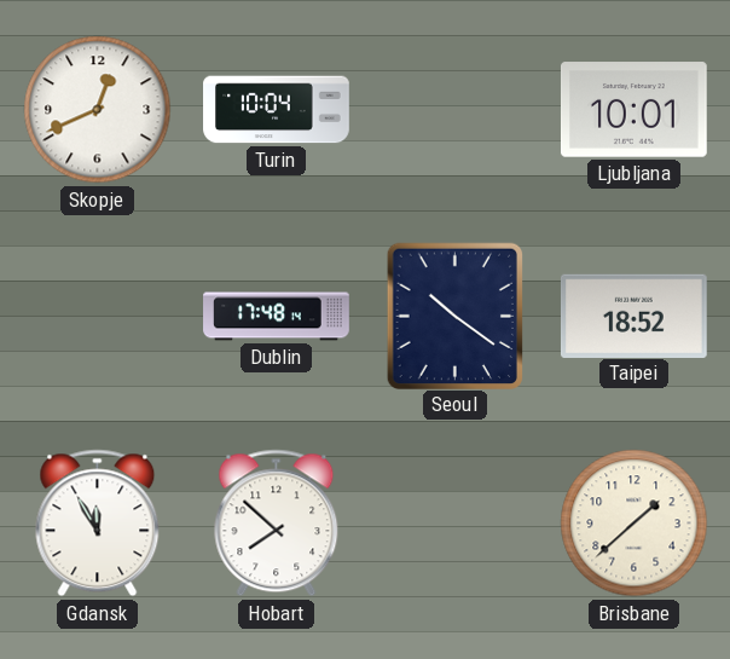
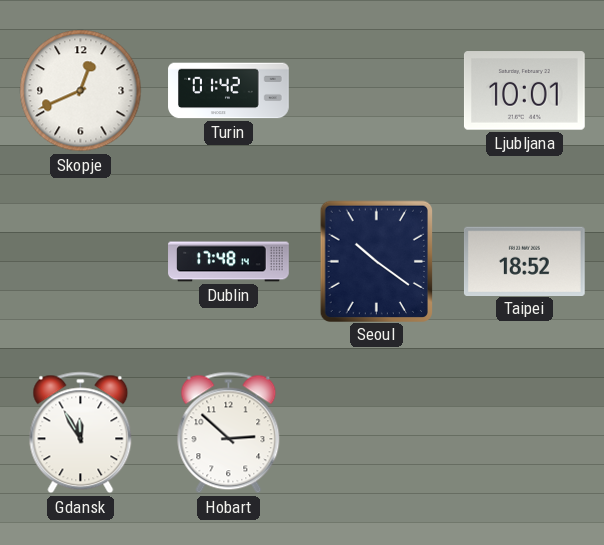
Turin: 10:04 -> 01:42
Hobart: 7:52 -> 2:52
Brisbane: 1:38 -> none
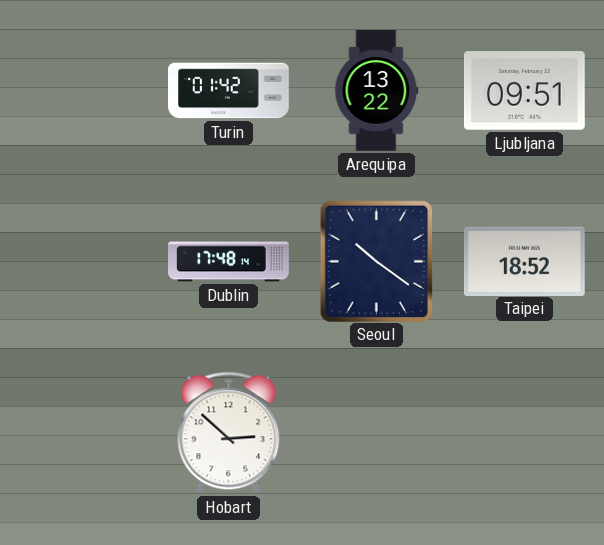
Skopje: 12:41 -> none
Arequipa: none -> 13:22
Ljubljana: 10:01 -> 09:51
Gdansk: 11:55 -> none
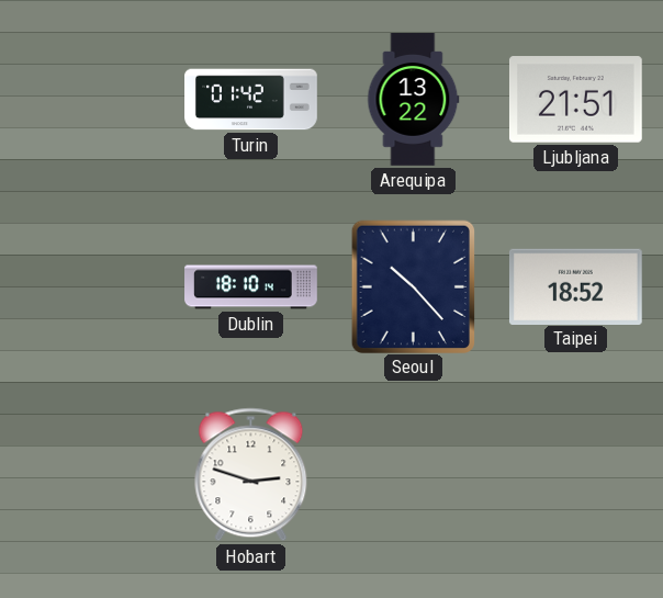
Ljubljana: 09:51 -> 21:51
Dublin: 17:48 -> 18:10
Seoul: 10:21 -> 10:23
Hobart: 2:52 -> 2:48
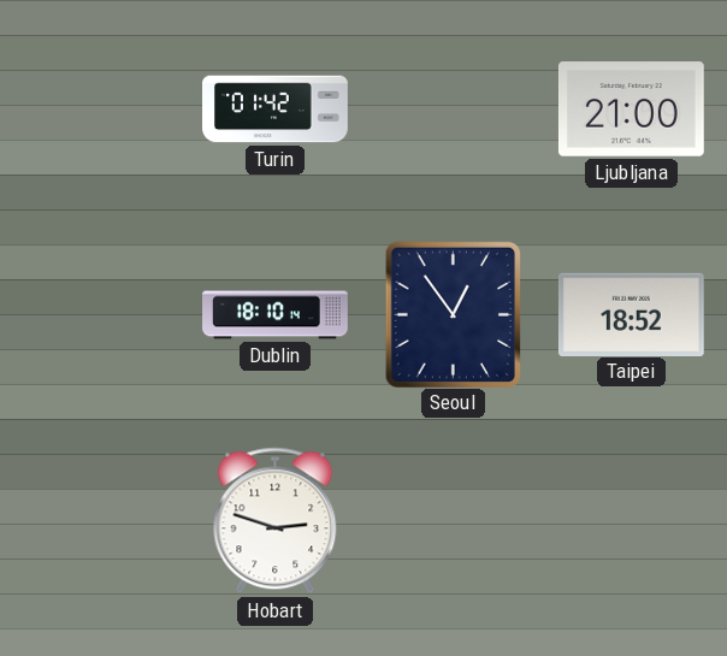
Arequipa: 13:22 -> none
Ljubljana: 21:51 -> 21:00
Seoul: 10:23 -> 12:54
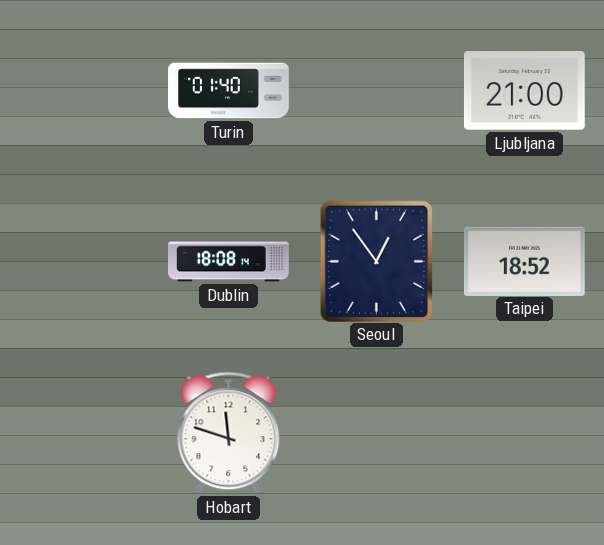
Turin: 01:42 -> 01:40
Dublin: 18:10 -> 18:08
Hobart: 2:48 -> 11:48
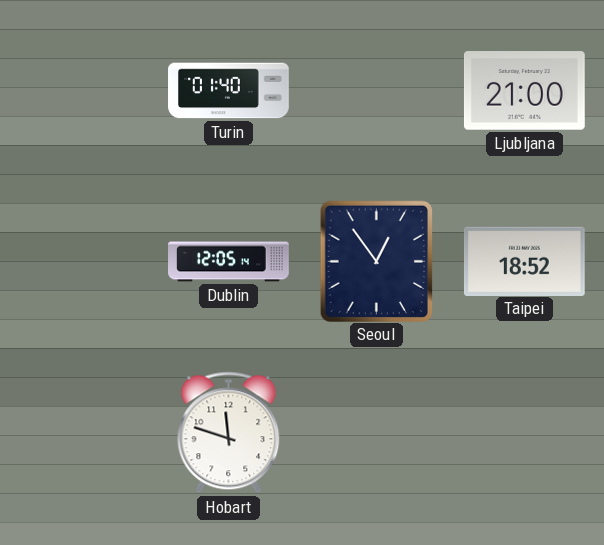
Dublin: 18:08 -> 12:05
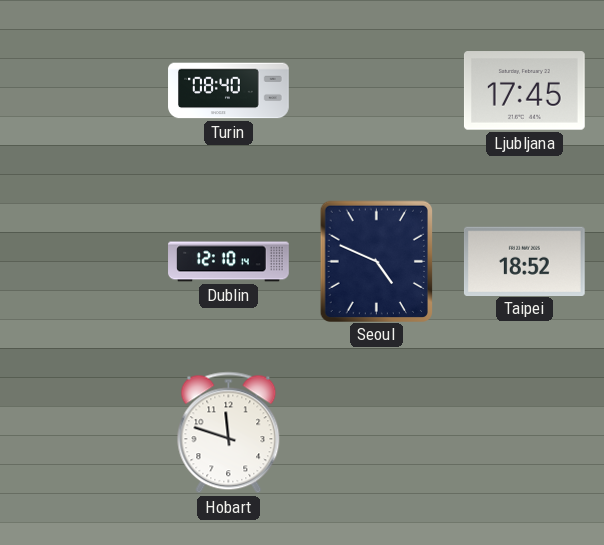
Turin: 01:40 -> 08:40
Ljubljana: 21:00 -> 17:45
Dublin: 12:05 -> 12:10
Seoul: 12:54 -> 4:49
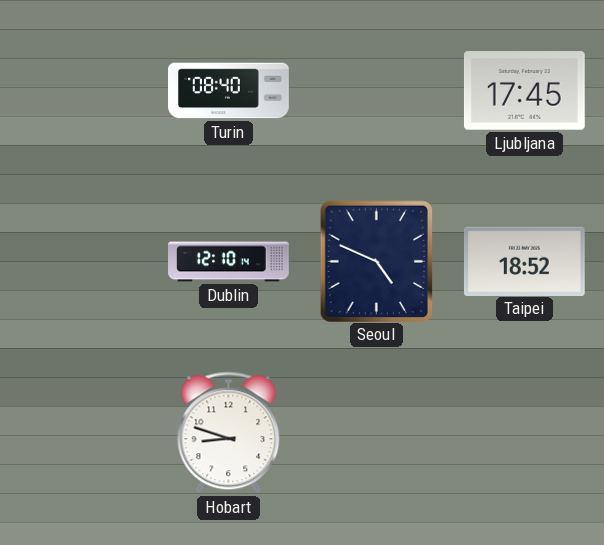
Hobart: 11:48 -> 8:48
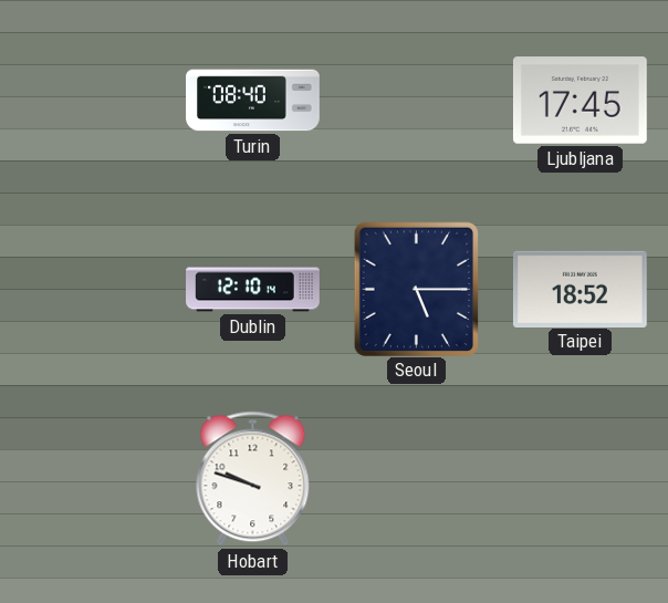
Seoul: 4:49 -> 5:15
Hobart: 8:48 -> 9:48
